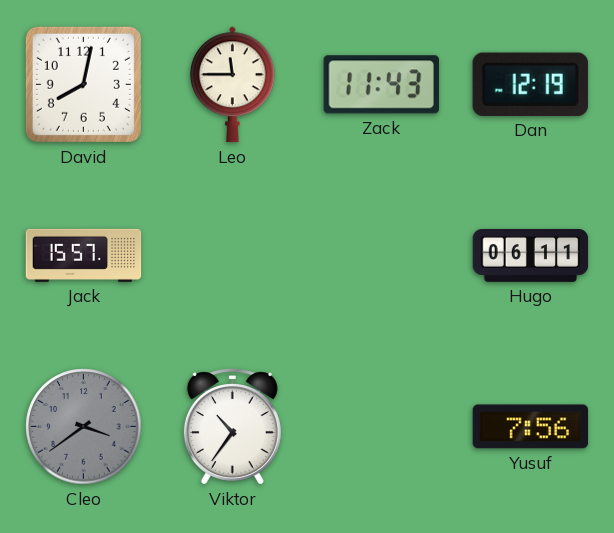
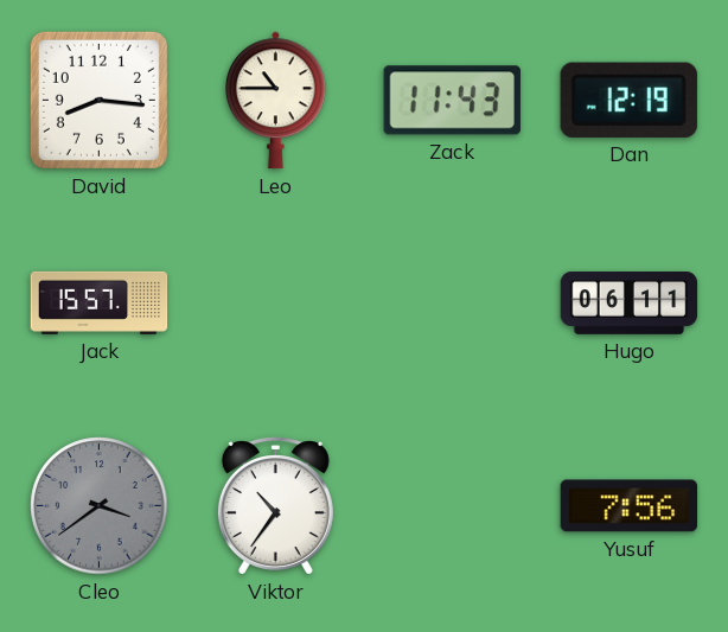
David: 8:02 -> 8:16
Leo: 11:45 -> 10:45
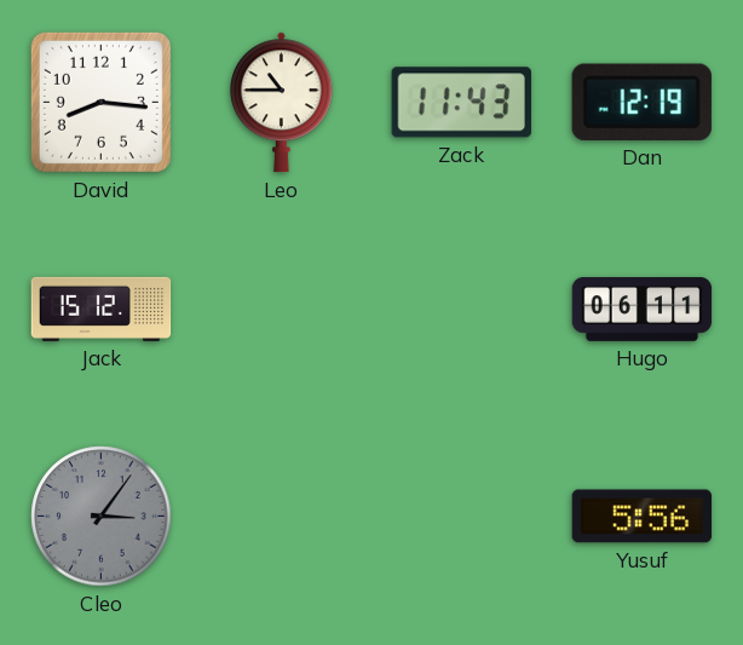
Jack: 15:57 -> 15:12
Cleo: 3:39 -> 3:06
Viktor: 10:36 -> none
Yusuf: 7:56 -> 5:56
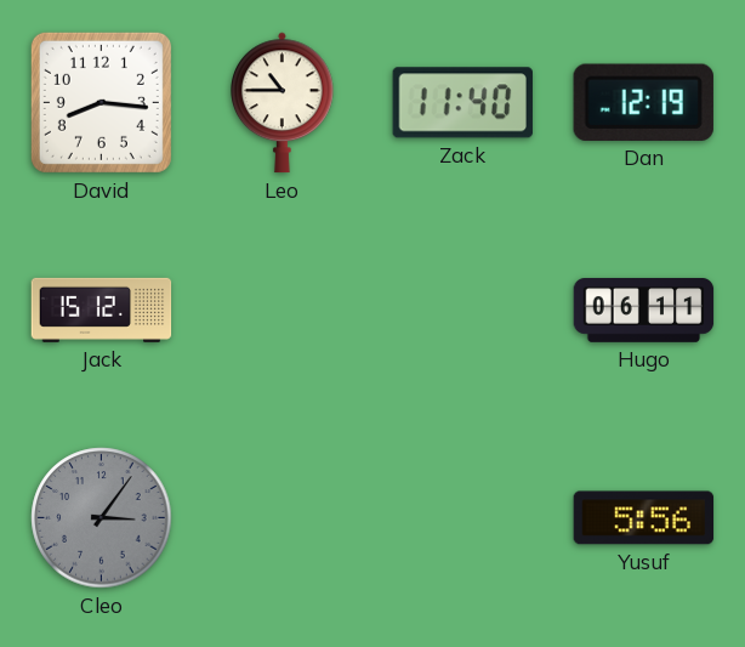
Zack: 11:43 -> 11:40
